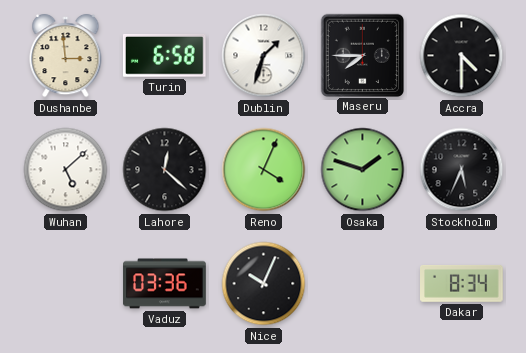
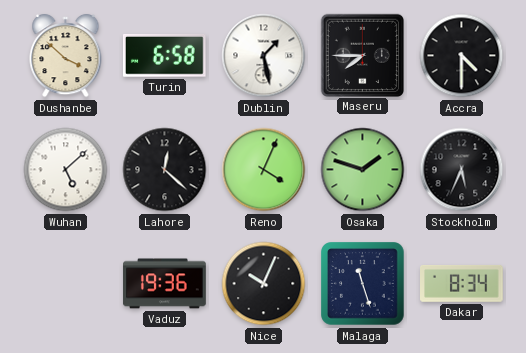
Dushanbe: 2:59 -> 3:52
Dublin: 1:33 -> 1:28
Vaduz: 03:36 -> 19:36
Malaga: none -> 11:27
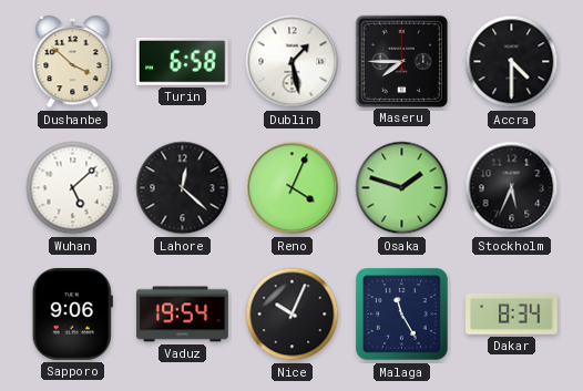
Sapporo: none -> 9:06
Vaduz: 19:36 -> 19:54
Malaga: 11:27 -> 11:25
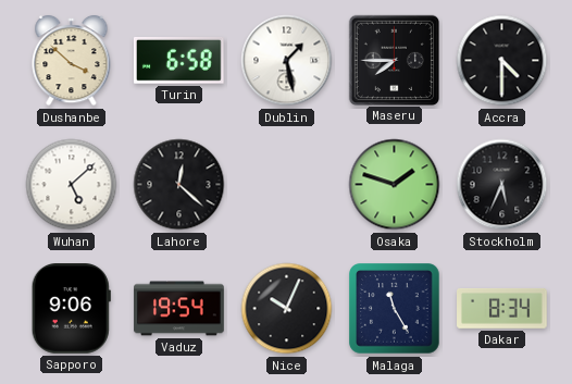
Reno: 4:04 -> none
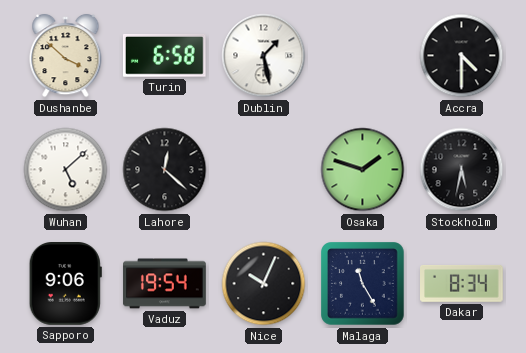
Maseru: 7:45 -> none
Stockholm: 5:34 -> 5:32
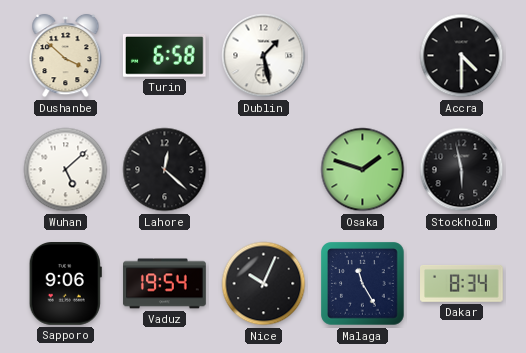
Stockholm: 5:32 -> 5:58
